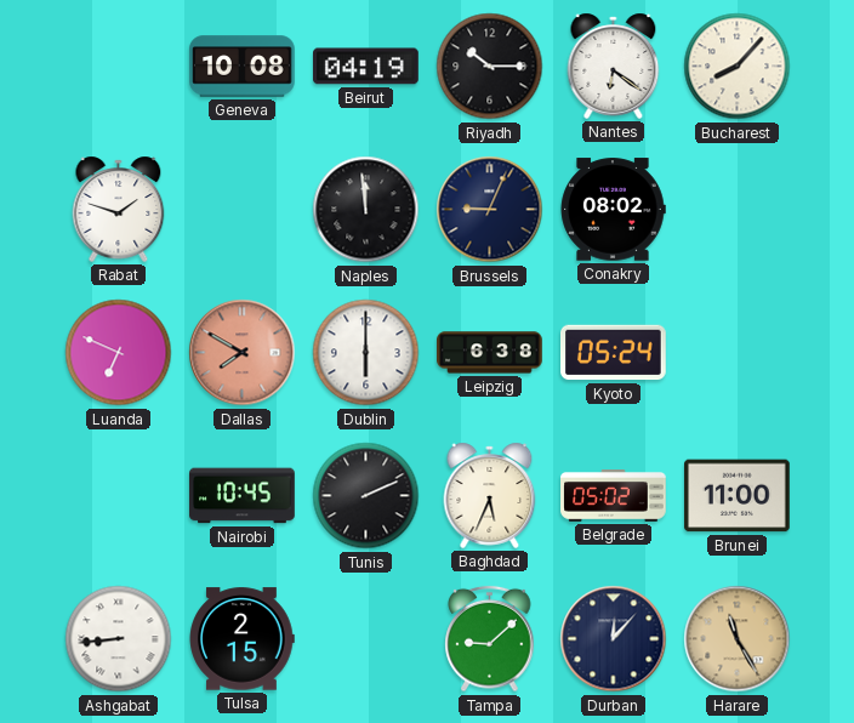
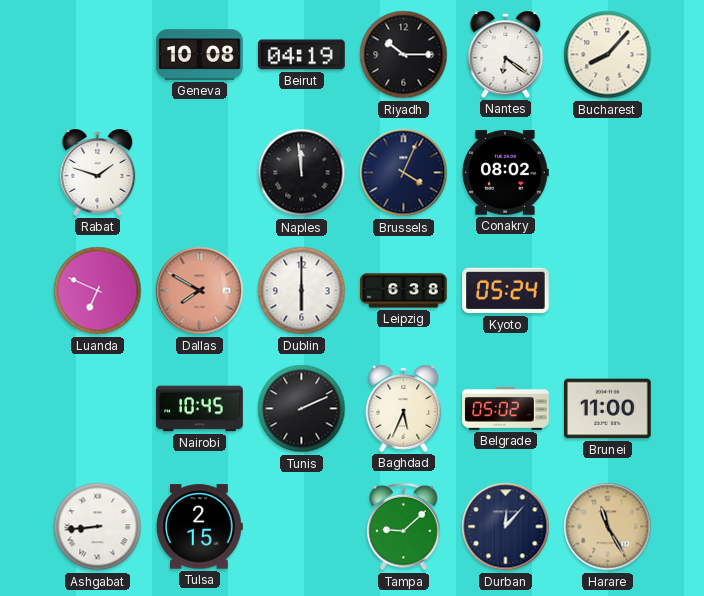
Brussels: 9:04 -> 4:04
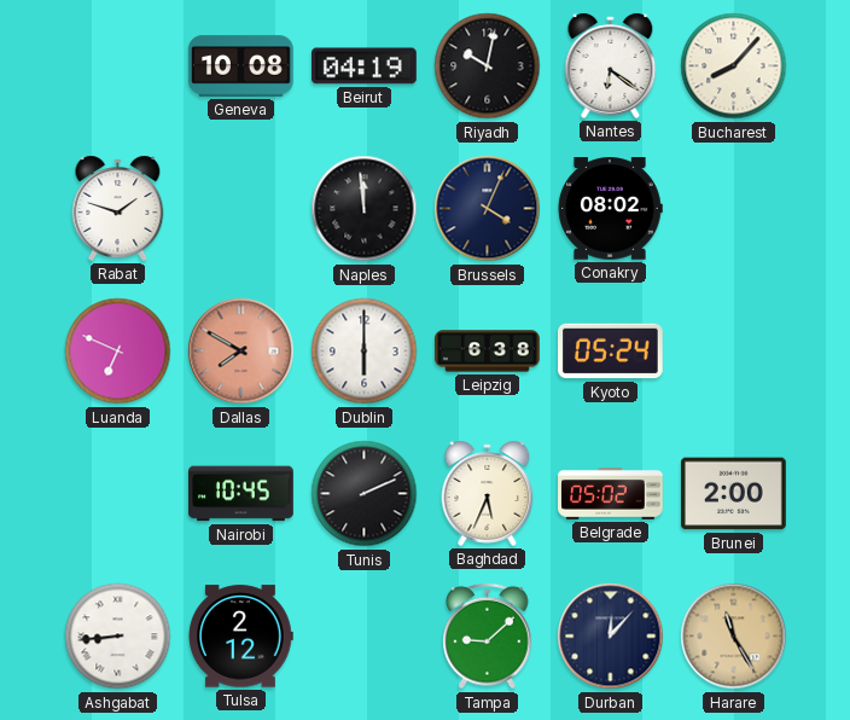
Riyadh: 10:15 -> 10:02
Brunei: 11:00 -> 2:00
Tulsa: 2:15 -> 2:12
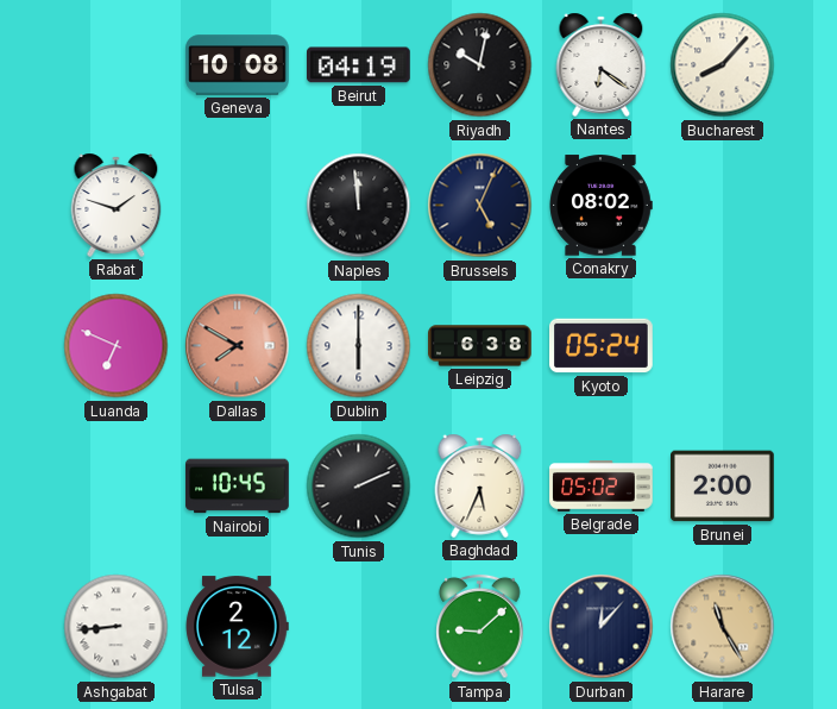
Brussels: 4:04 -> 5:04
